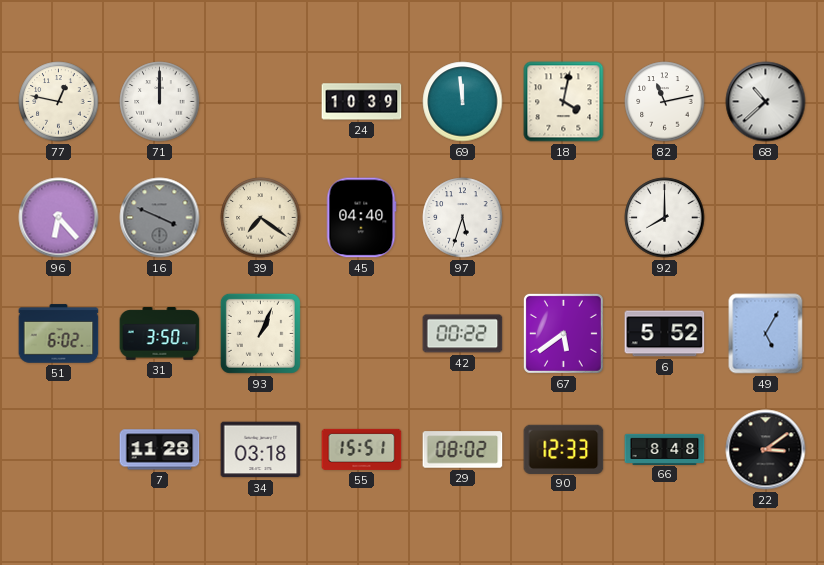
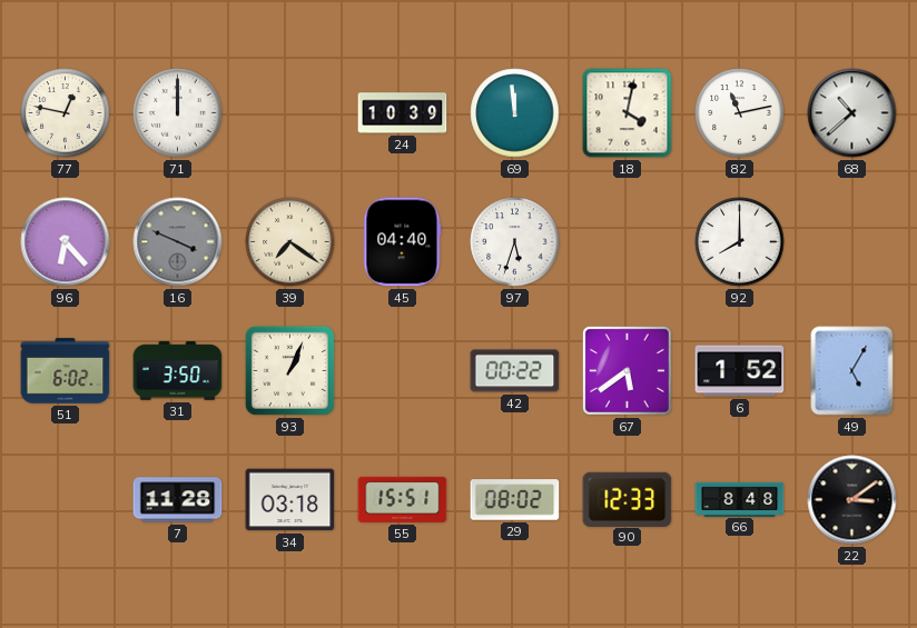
6: 5:52 -> 1:52
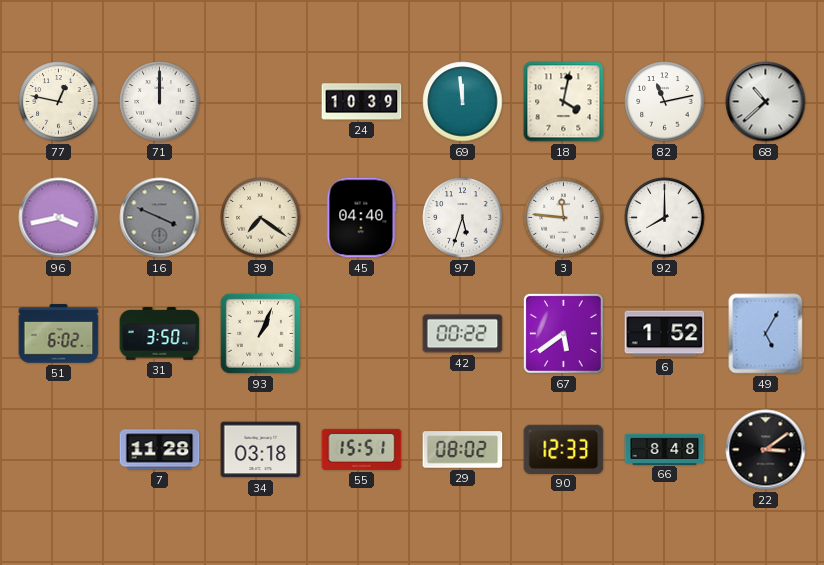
96: 6:23 -> 3:43
3: none -> 11:46
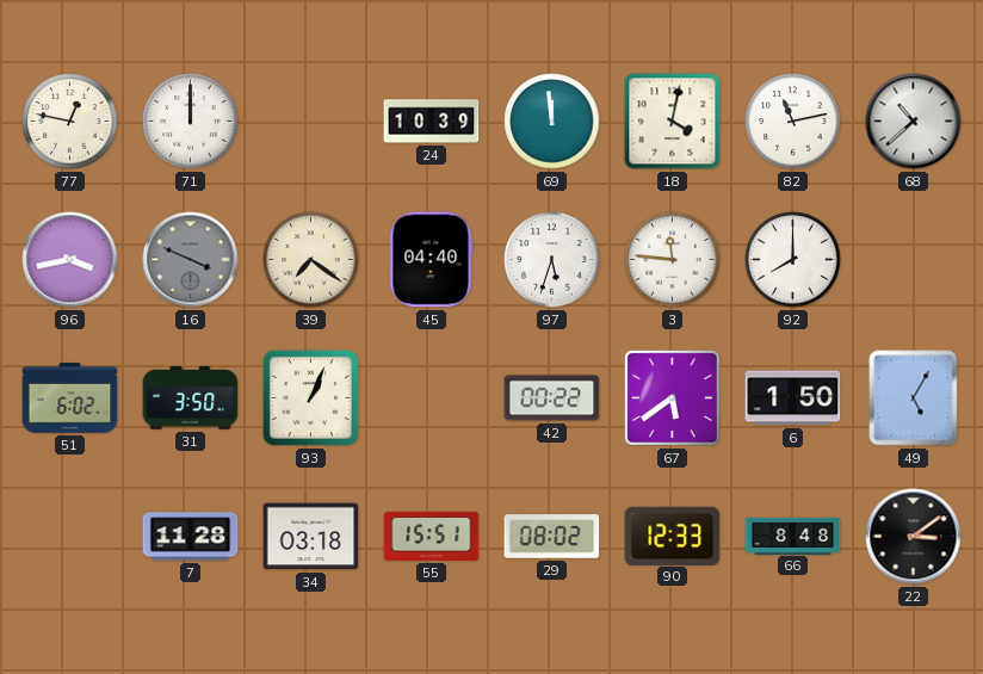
6: 1:52 -> 1:50
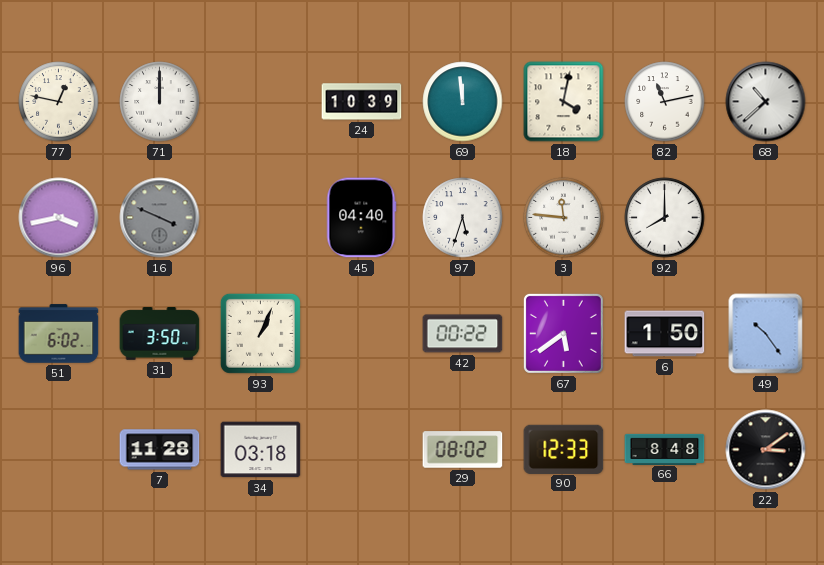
39: 7:21 -> none
49: 5:05 -> 10:24
55: 15:51 -> none
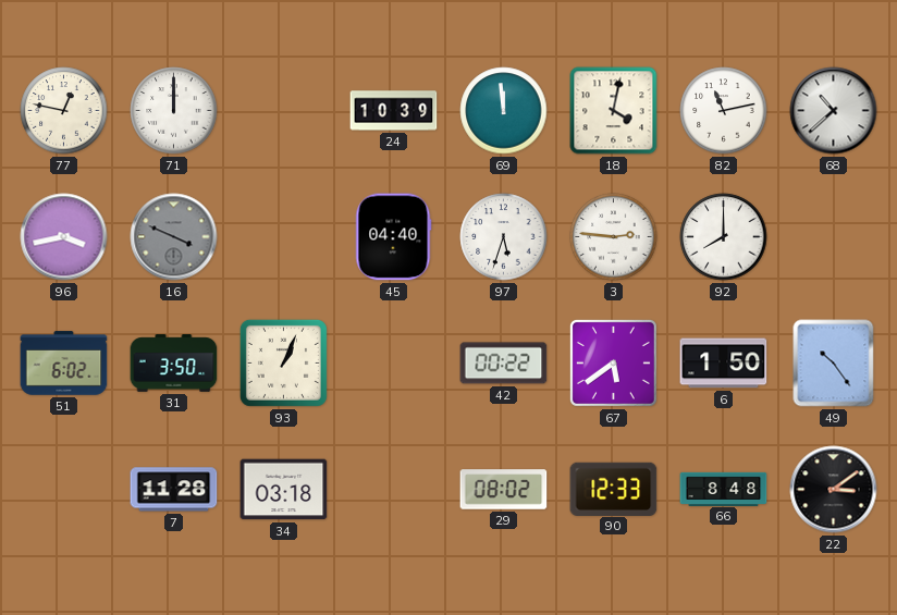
3: 11:46 -> 2:46
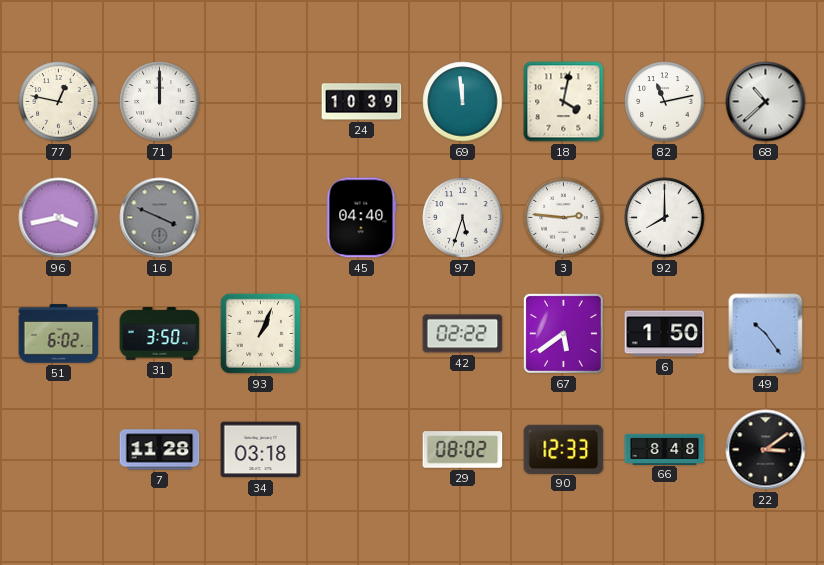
42: 00:22 -> 02:22
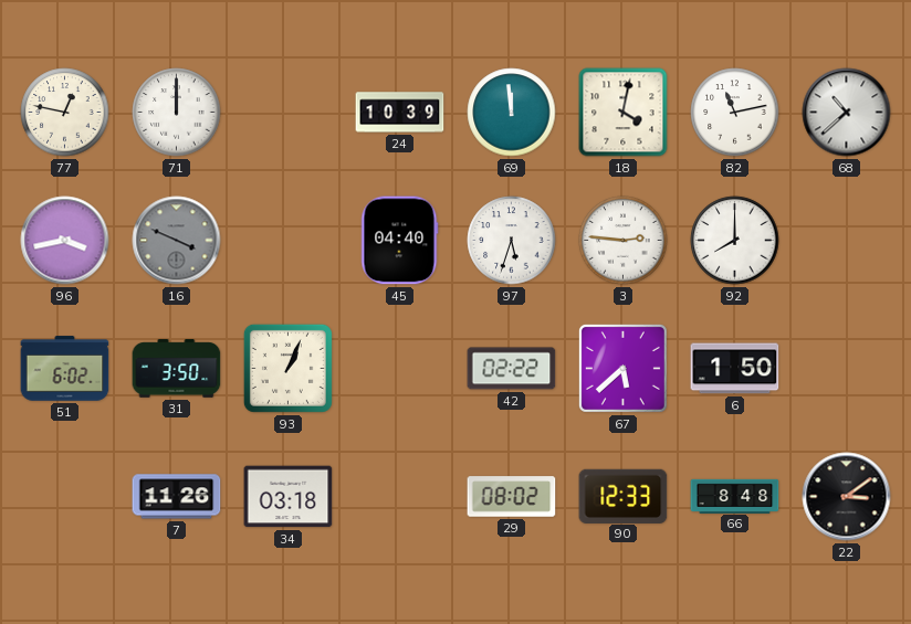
67: 5:39 -> 5:38
49: 10:24 -> none
7: 11:28 -> 11:26
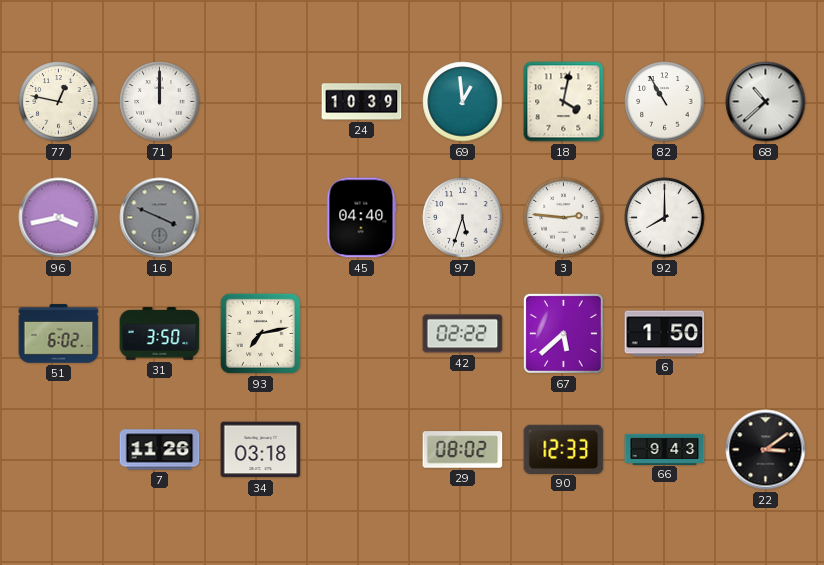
69: 11:59 -> 12:59
82: 11:13 -> 10:55
93: 1:04 -> 7:13
66: 8:48 -> 9:43
